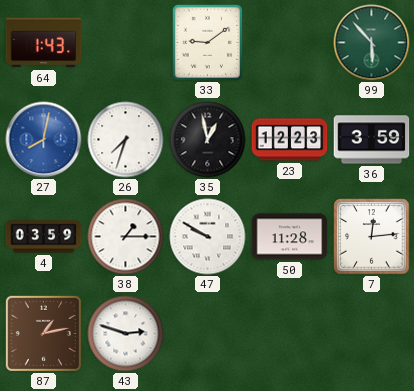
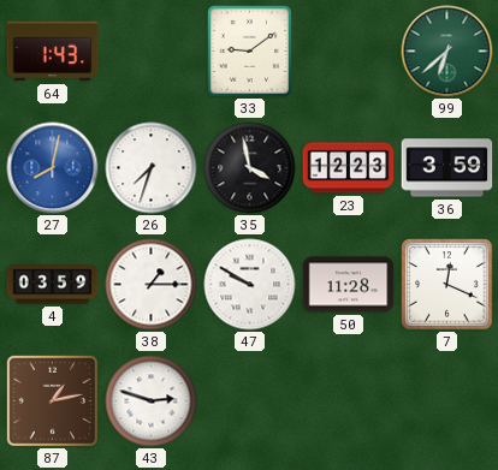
99: 5:53 -> 6:38
35: 12:58 -> 3:58
7: 12:14 -> 12:19
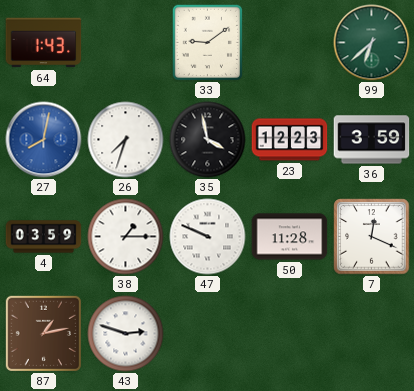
47: 9:50 -> 9:49
